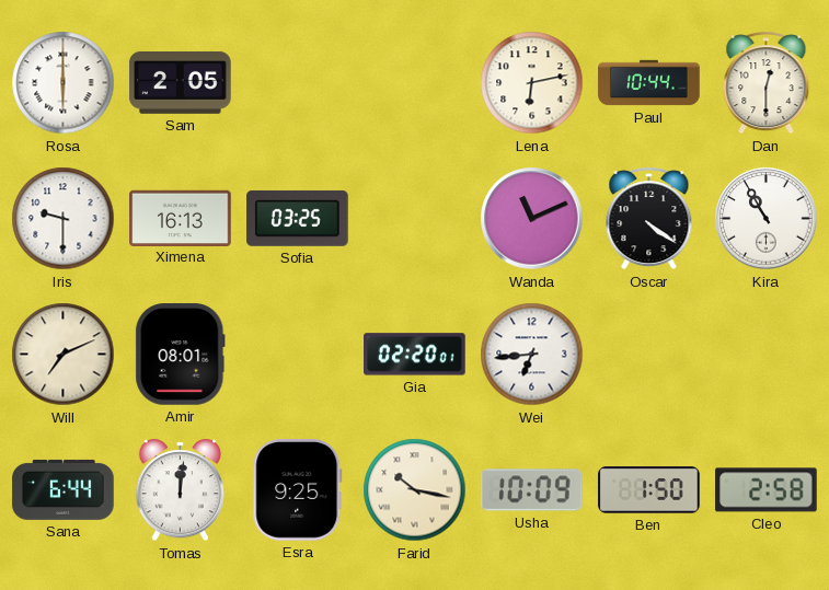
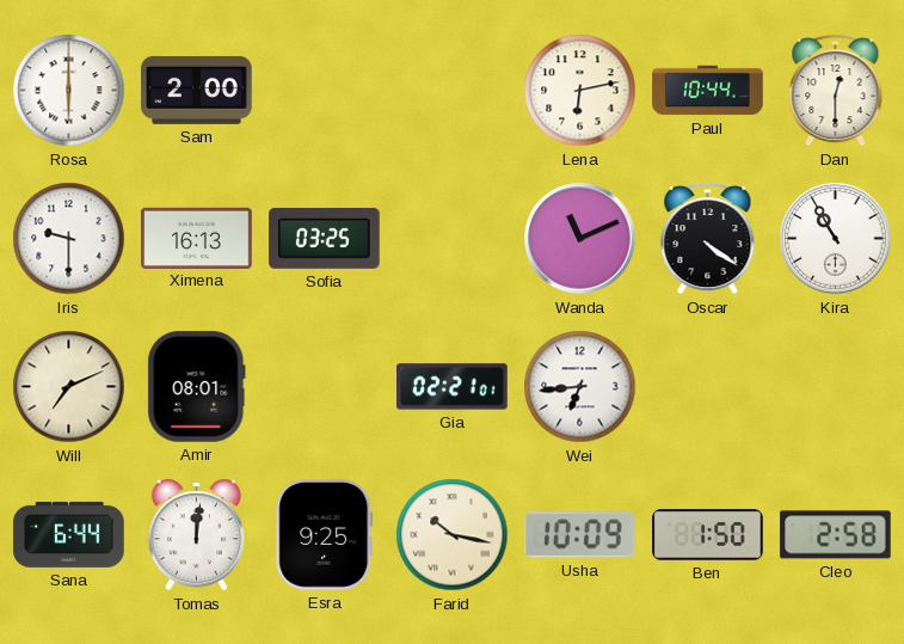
Sam: 2:05 -> 2:00
Gia: 02:20 -> 02:21
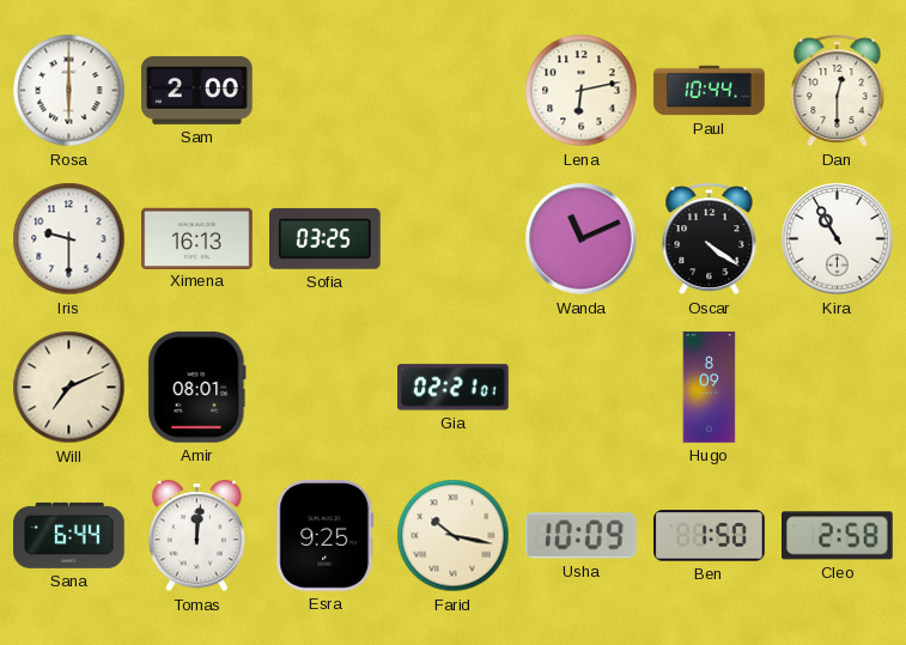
Wei: 6:44 -> none
Hugo: none -> 8:09
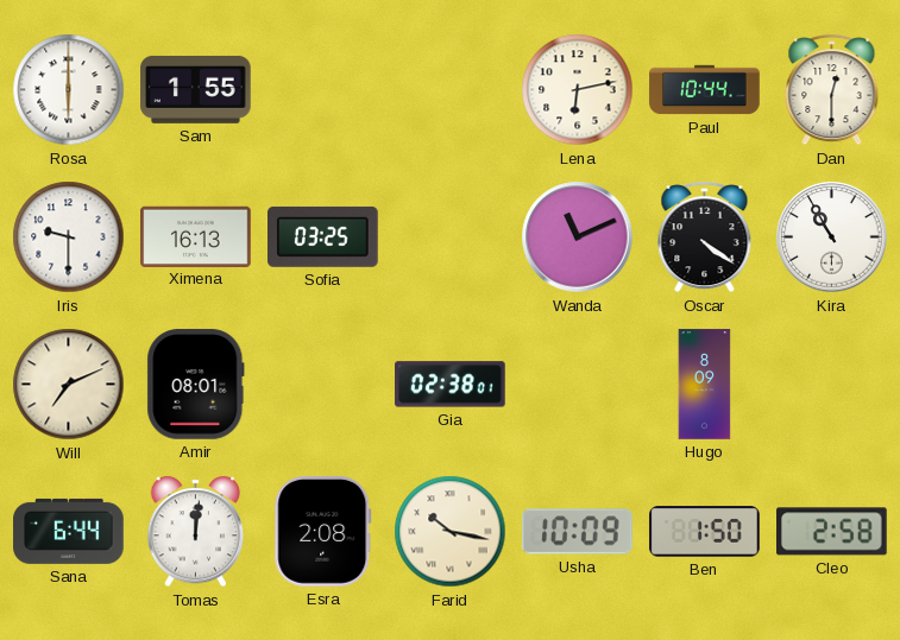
Sam: 2:00 -> 1:55
Gia: 02:21 -> 02:38
Esra: 9:25 -> 2:08
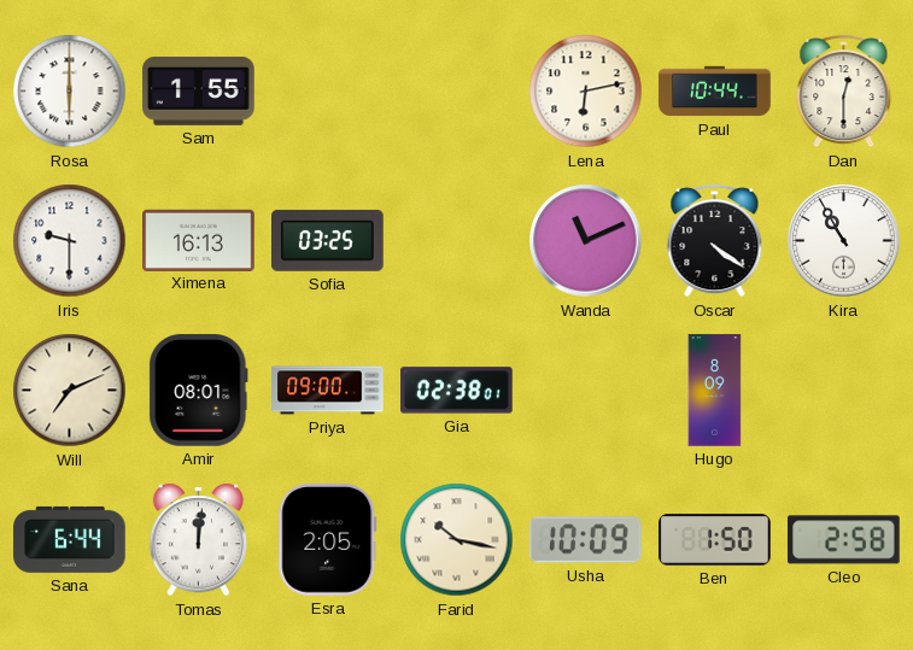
Priya: none -> 09:00
Esra: 2:08 -> 2:05
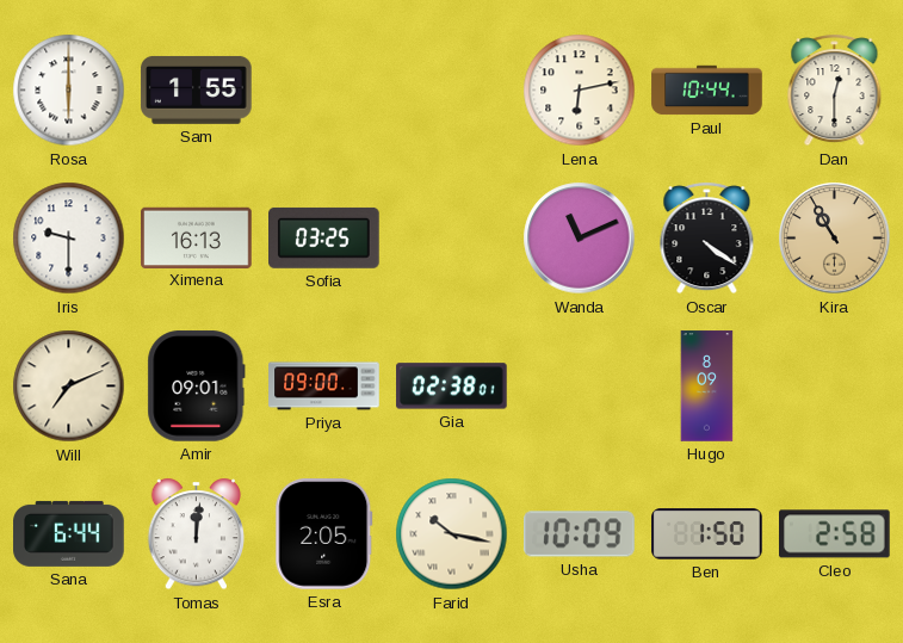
Kira dial: white -> champagne
Amir: 08:01 -> 09:01
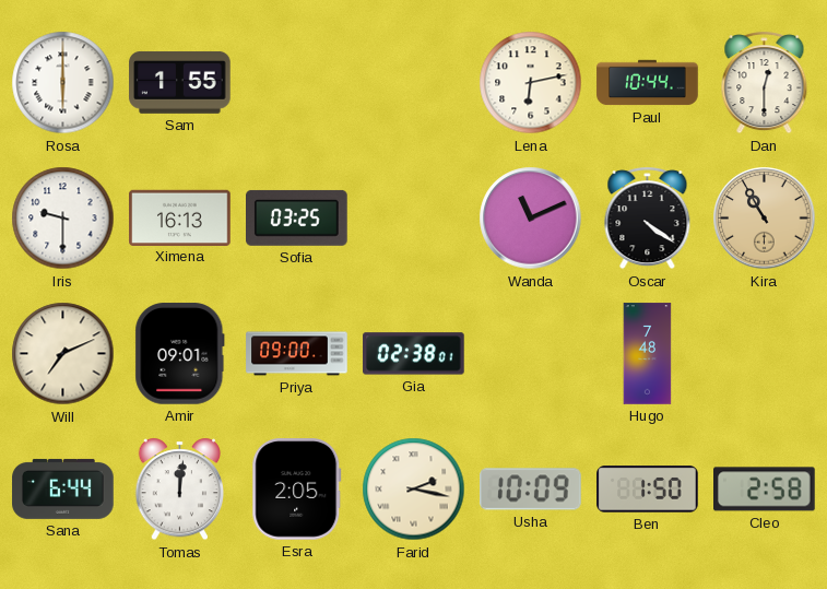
Hugo: 8:09 -> 7:48
Farid: 10:17 -> 2:17
